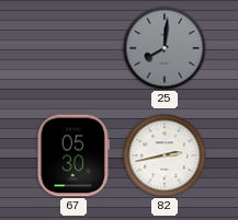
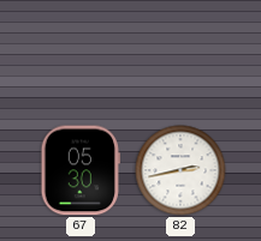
25: 8:01 -> none
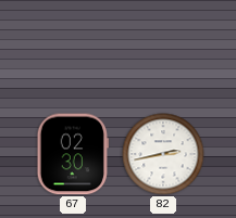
67: 05:30 -> 02:30
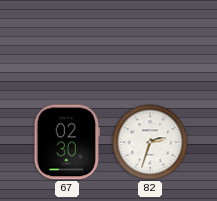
82: 2:43 -> 2:33
